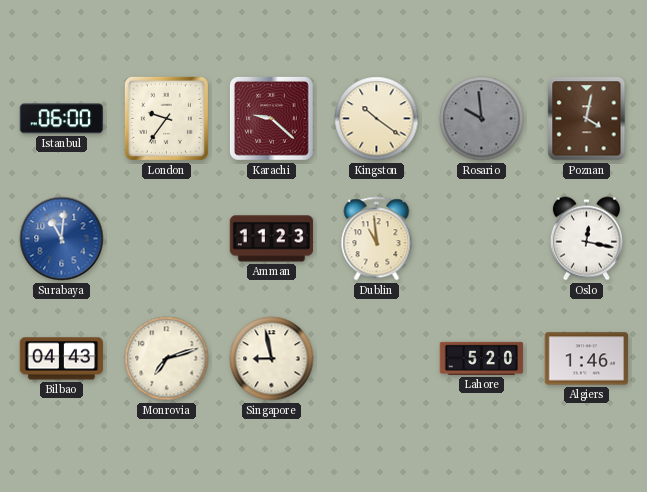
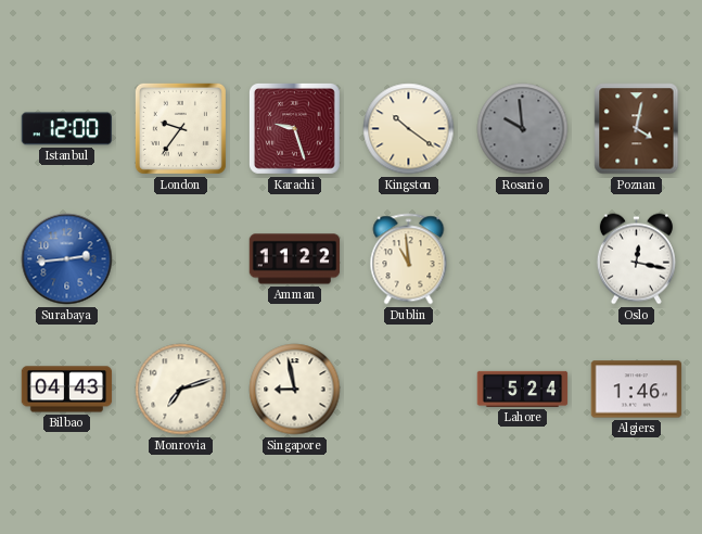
Istanbul: 06:00 -> 12:00
Karachi: 9:22 -> 9:27
Surabaya: 11:01 -> 2:44
Amman: 11:23 -> 11:22
Lahore: 5:20 -> 5:24
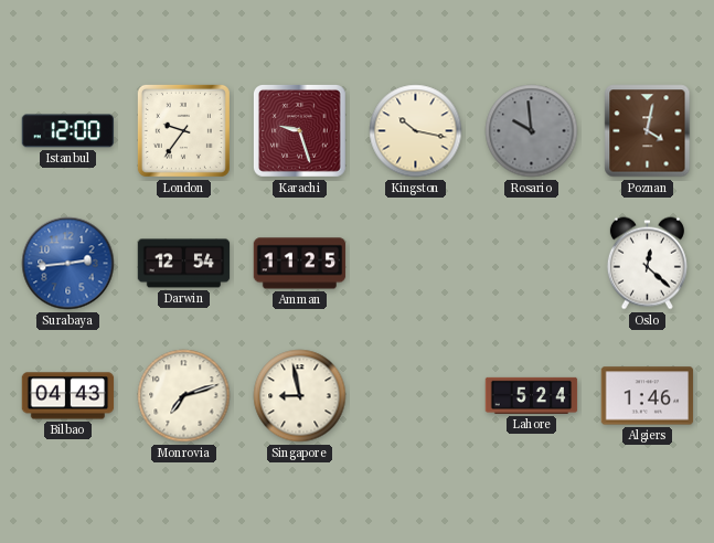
Kingston: 10:21 -> 10:17
Darwin: none -> 12:54
Amman: 11:22 -> 11:25
Dublin: 10:59 -> none
Oslo: 12:17 -> 12:22
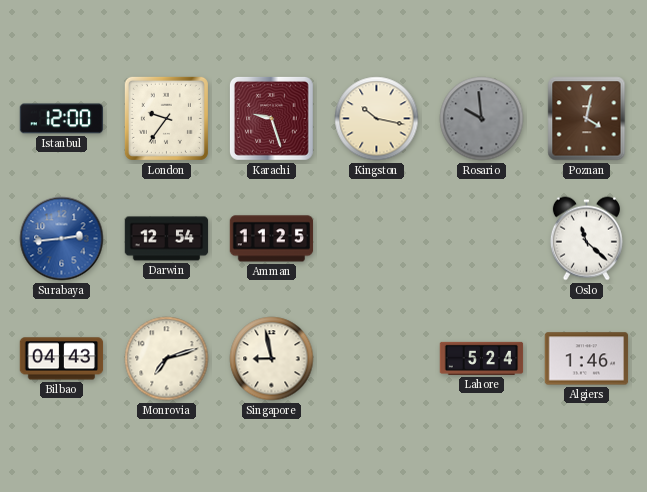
Oslo: 12:22 -> 11:22
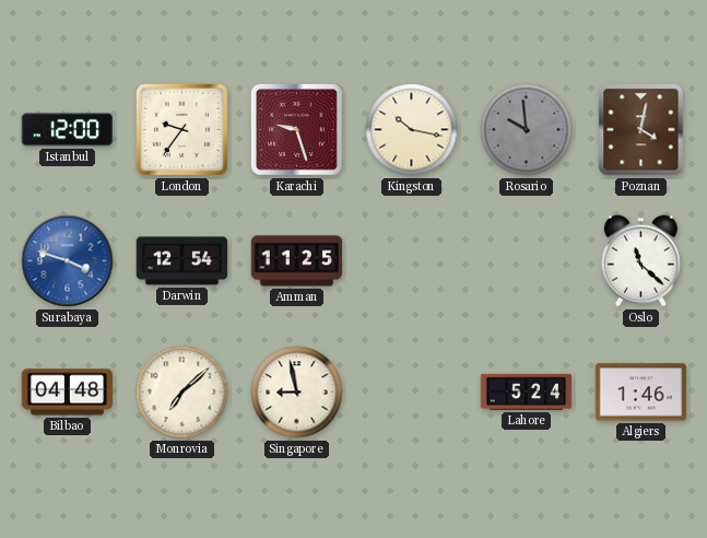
Surabaya: 2:44 -> 3:48
Bilbao: 04:43 -> 04:48
Monrovia: 7:12 -> 7:08
